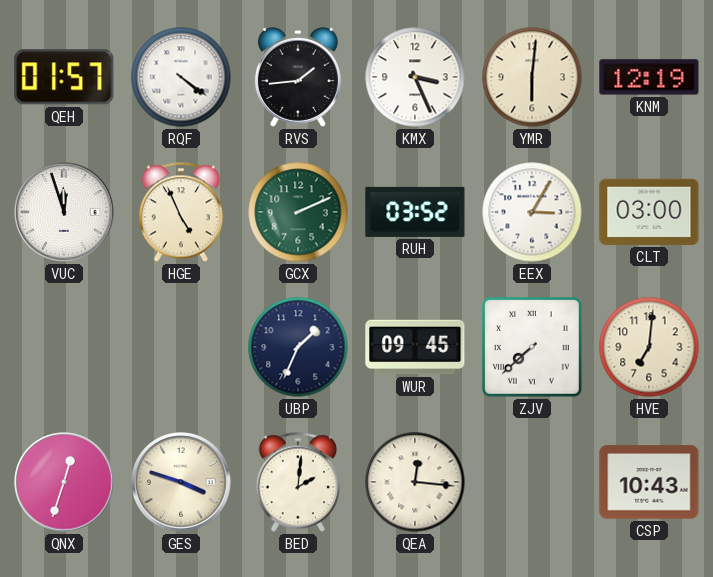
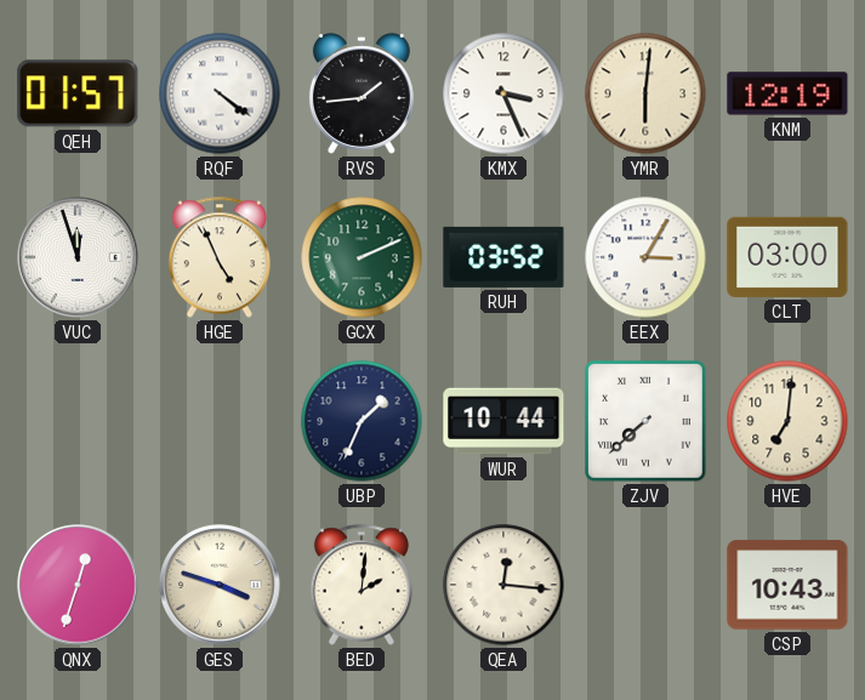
WUR: 09:45 -> 10:44
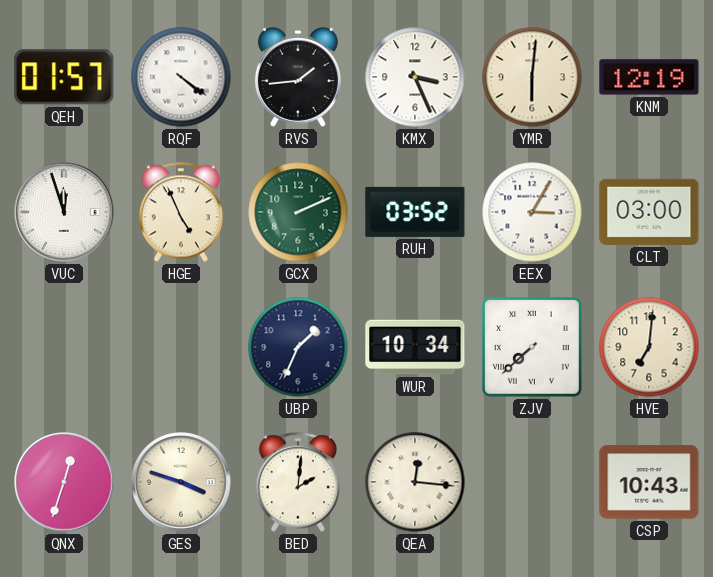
WUR: 10:44 -> 10:34
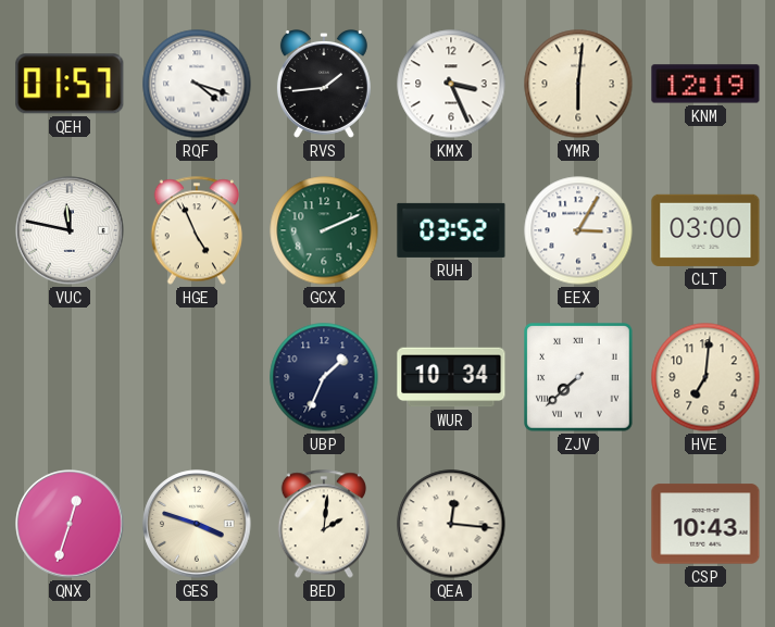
RQF: 4:21 -> 4:18
VUC: 11:57 -> 11:47
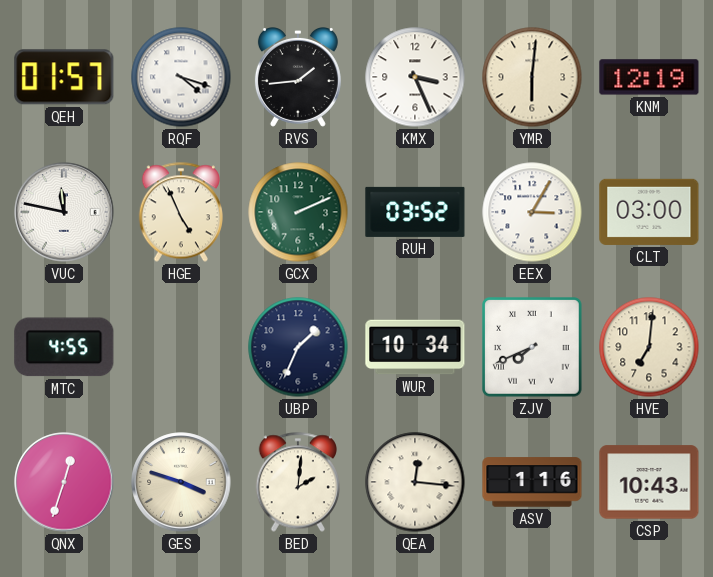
MTC: none -> 4:55
ZJV: 7:38 -> 7:41
ASV: none -> 1:16
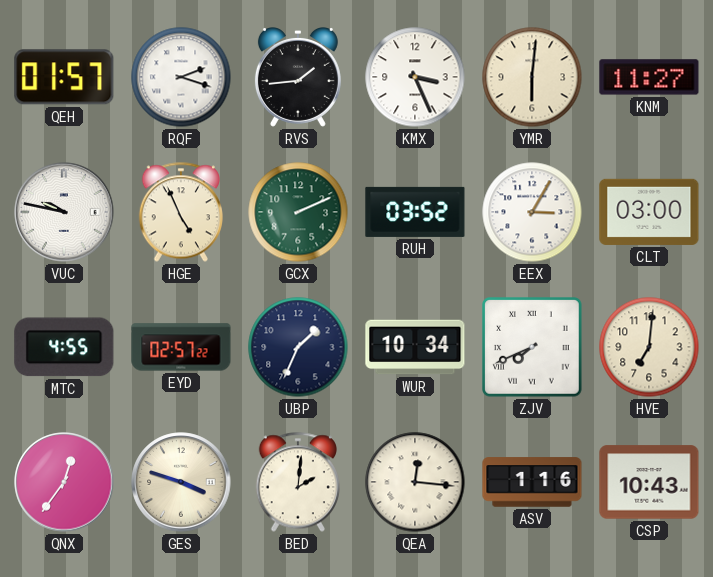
RQF: 4:18 -> 2:18
KNM: 12:19 -> 11:27
VUC: 11:47 -> 9:47
EYD: none -> 02:57
QNX: 12:33 -> 12:36
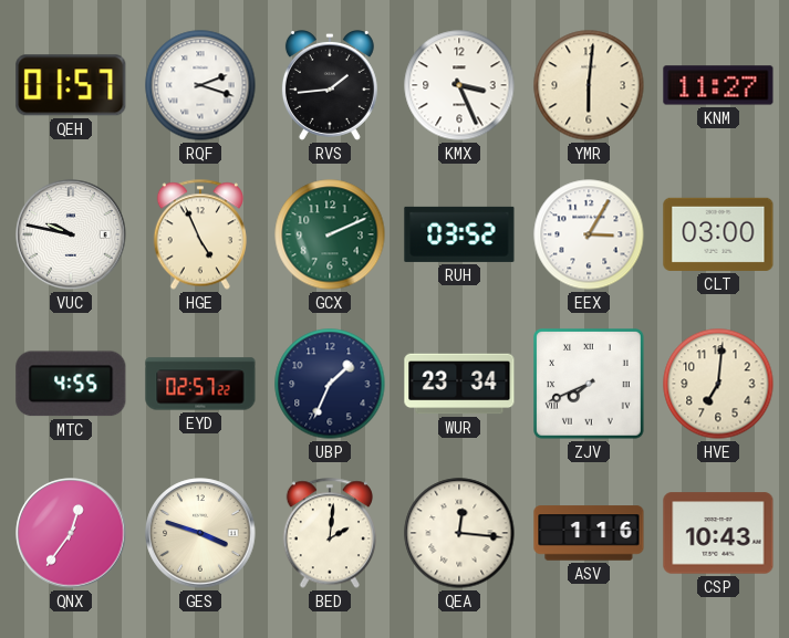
WUR: 10:34 -> 23:34
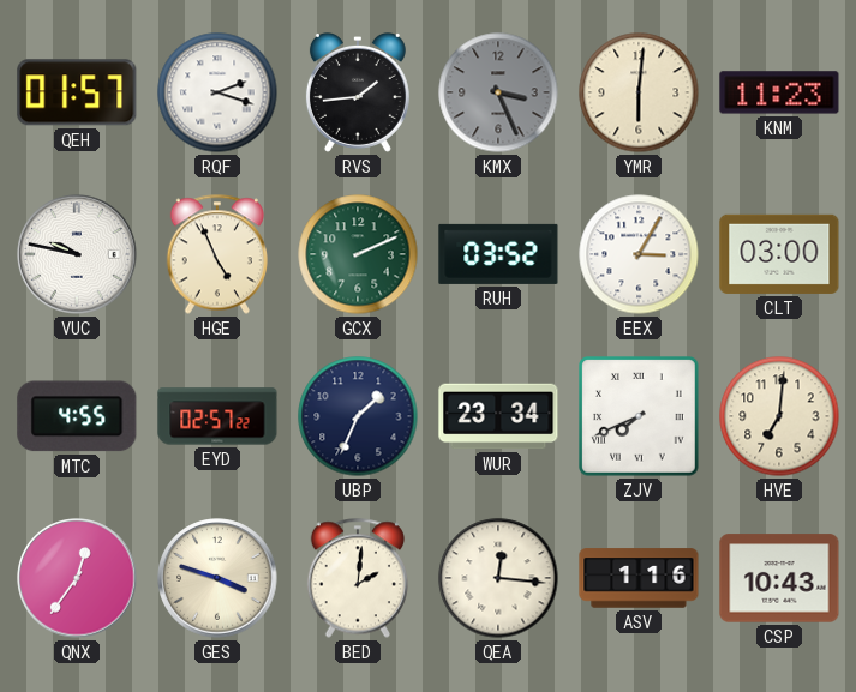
KMX dial: white -> grey
KNM: 11:27 -> 11:23
